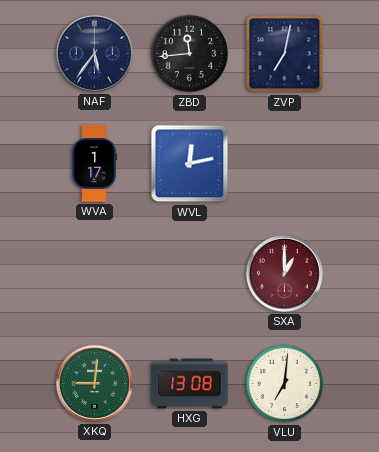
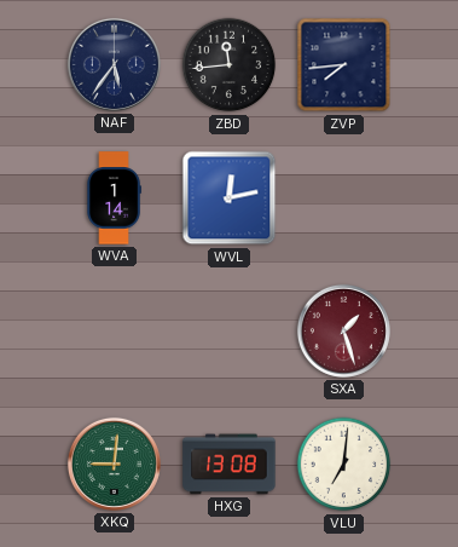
ZVP: 7:02 -> 7:44
WVA: 1:17 -> 1:14
SXA: 1:00 -> 1:27
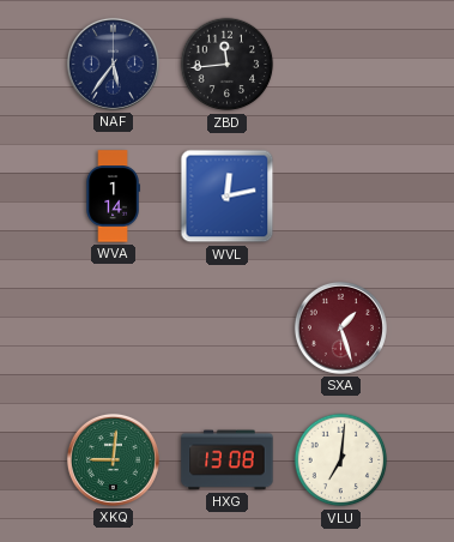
ZVP: 7:44 -> none
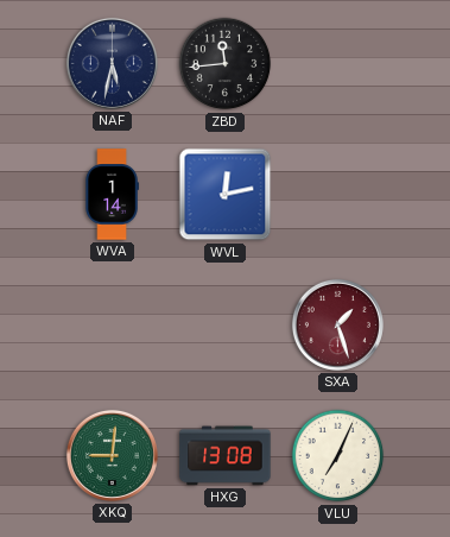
NAF: 5:36 -> 5:32
VLU: 7:01 -> 7:04
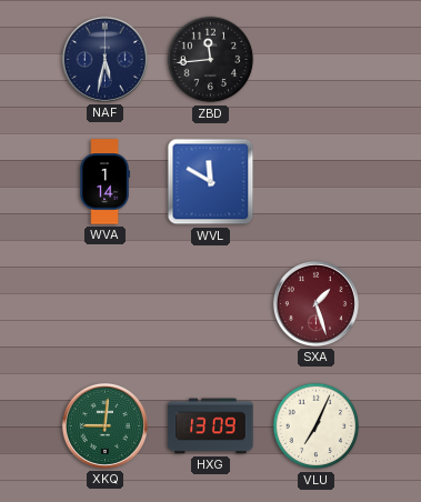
WVL: 12:13 -> 11:50
HXG: 13:08 -> 13:09
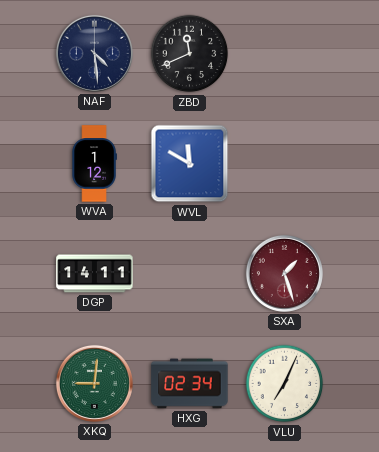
NAF: 5:32 -> 4:29
ZBD: 11:44 -> 11:41
WVA: 1:14 -> 1:12
DGP: none -> 14:11
HXG: 13:09 -> 02:34
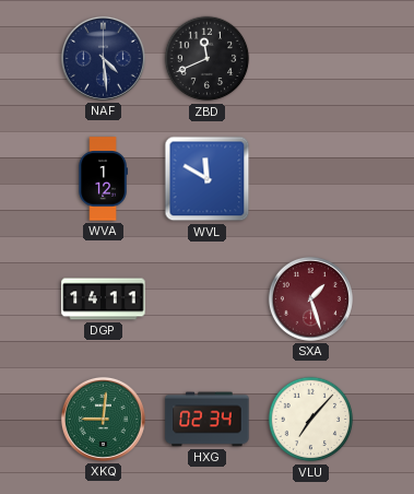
VLU: 7:04 -> 7:07
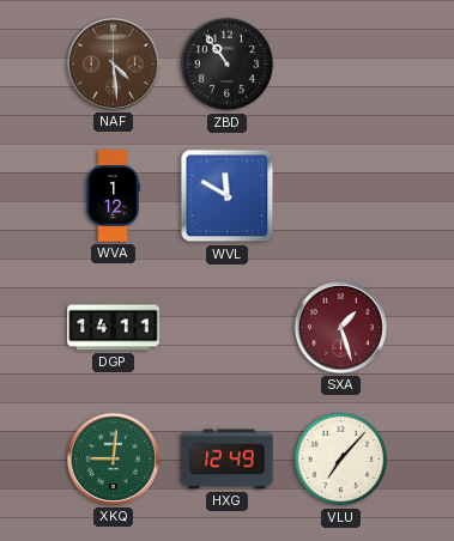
NAF dial: navy -> brown
ZBD: 11:41 -> 10:54
HXG: 02:34 -> 12:49
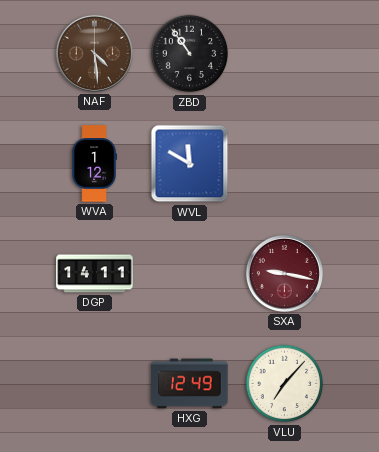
SXA: 1:27 -> 9:17
XKQ: 9:01 -> none
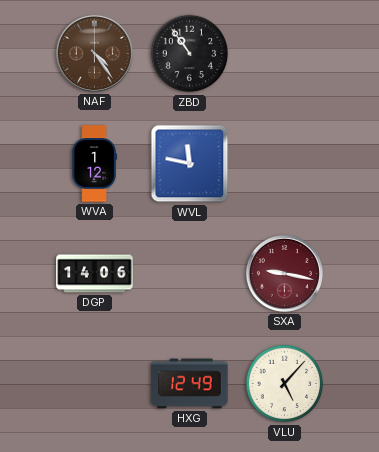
NAF: 4:29 -> 4:24
WVL: 11:50 -> 11:47
DGP: 14:11 -> 14:06
VLU: 7:07 -> 5:07
